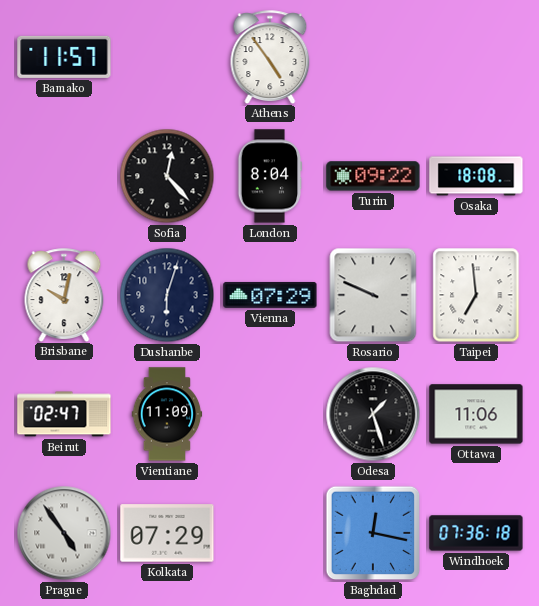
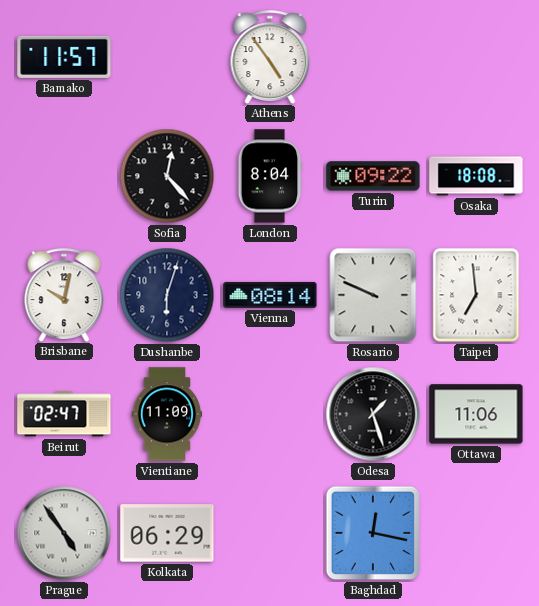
Vienna: 07:29 -> 08:14
Kolkata: 07:29 -> 06:29
Windhoek: 07:36 -> none
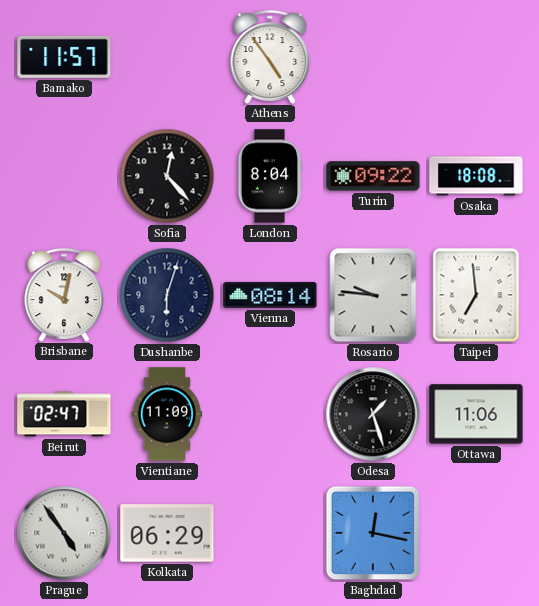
Rosario: 9:49 -> 9:46
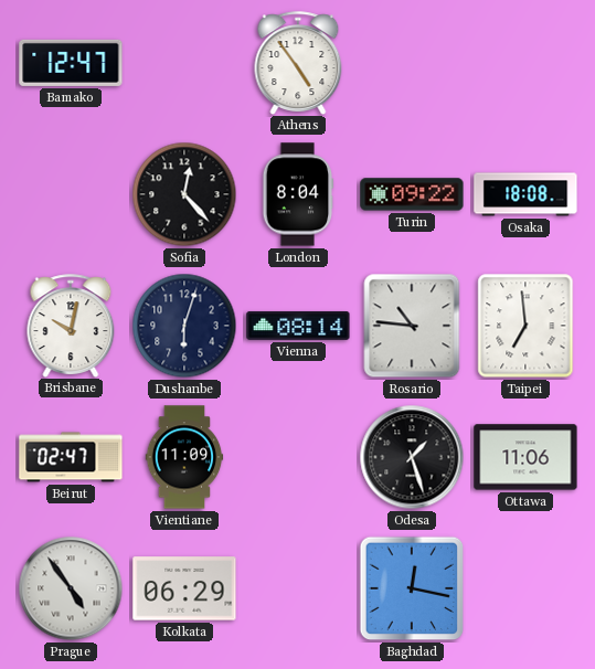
Bamako: 11:57 -> 12:47
Rosario: 9:46 -> 10:46
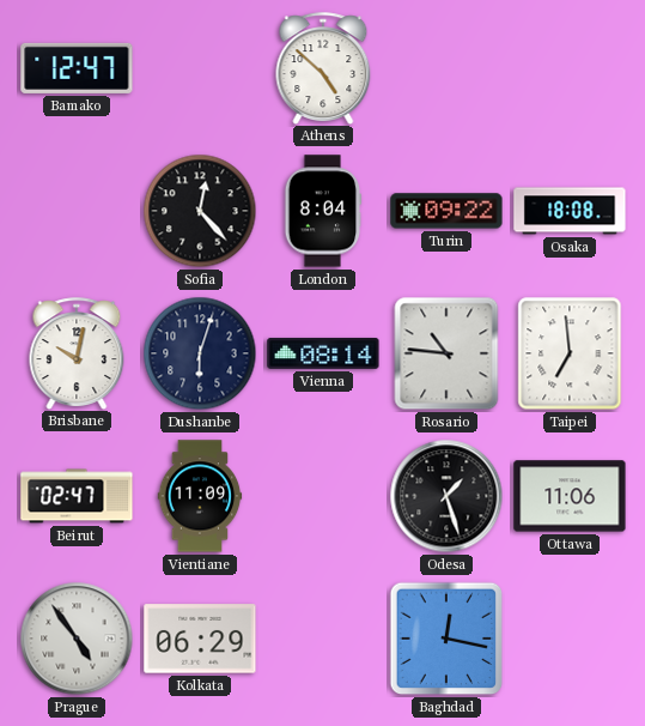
Athens: 4:54 -> 4:52
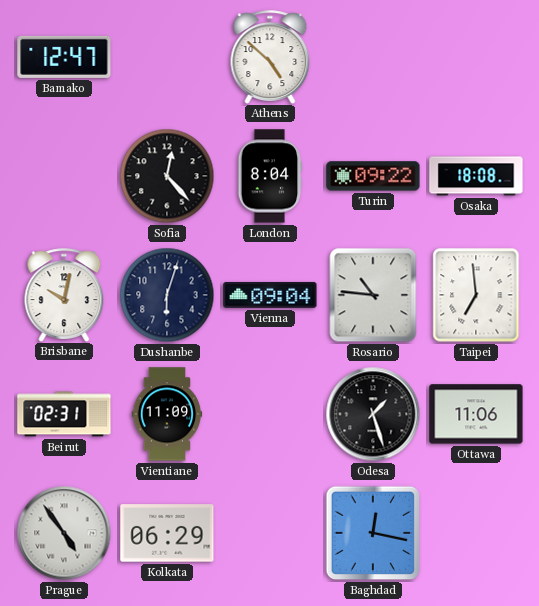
Vienna: 08:14 -> 09:04
Beirut: 02:47 -> 02:31
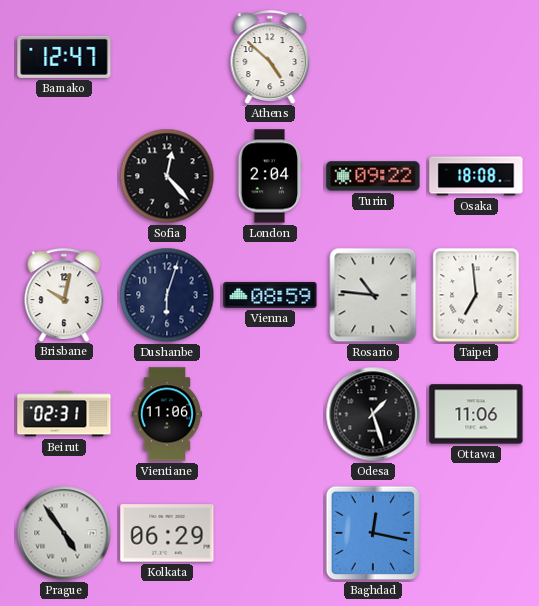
London: 8:04 -> 2:04
Vienna: 09:04 -> 08:59
Vientiane: 11:09 -> 11:06
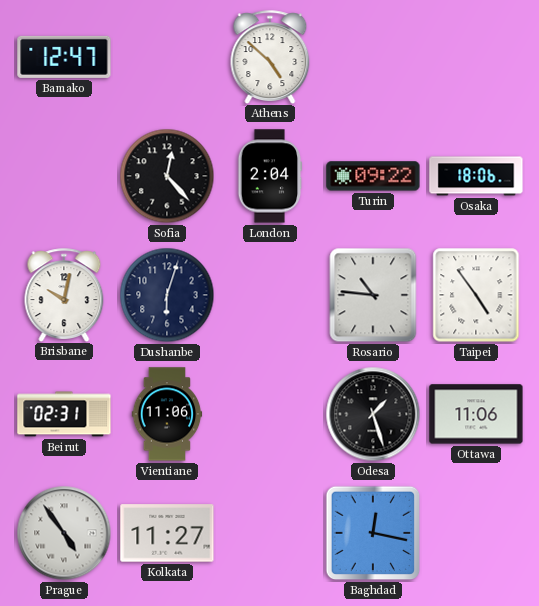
Osaka: 18:08 -> 18:06
Vienna: 08:59 -> none
Taipei: 6:59 -> 4:54
Kolkata: 06:29 -> 11:27
